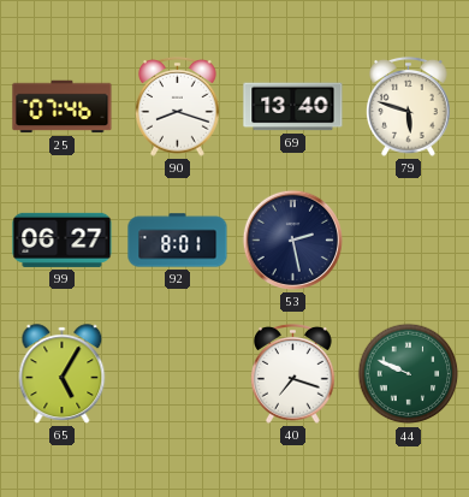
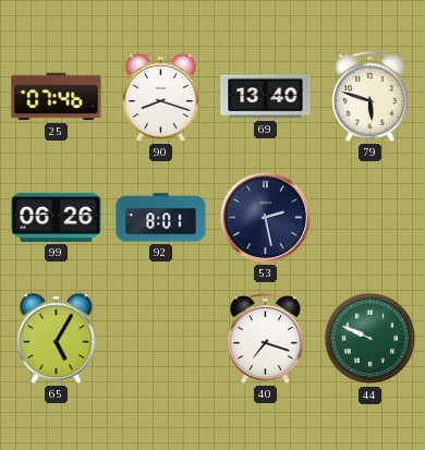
99: 06:27 -> 06:26
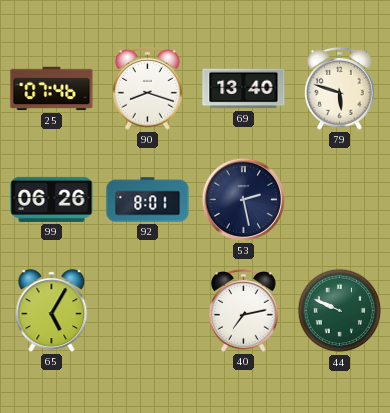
40: 7:18 -> 7:13
